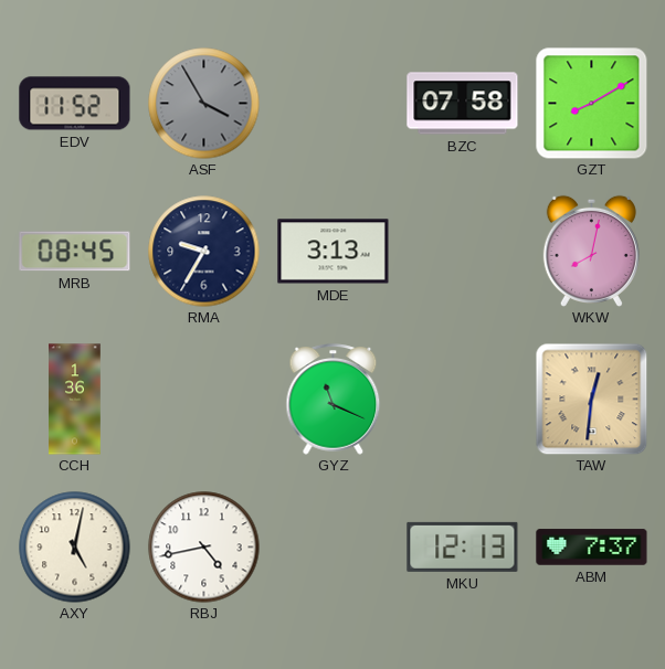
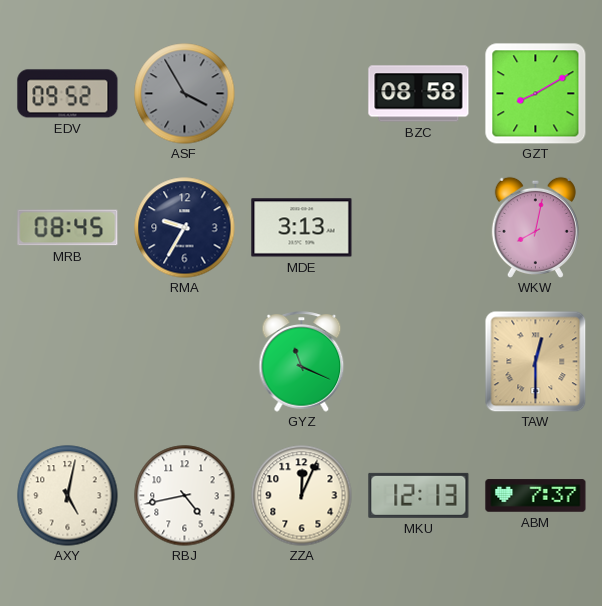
EDV: 11:52 -> 09:52
BZC: 07:58 -> 08:58
CCH: 1:36 -> none
TAW: 12:31 -> 12:30
ZZA: none -> 12:04
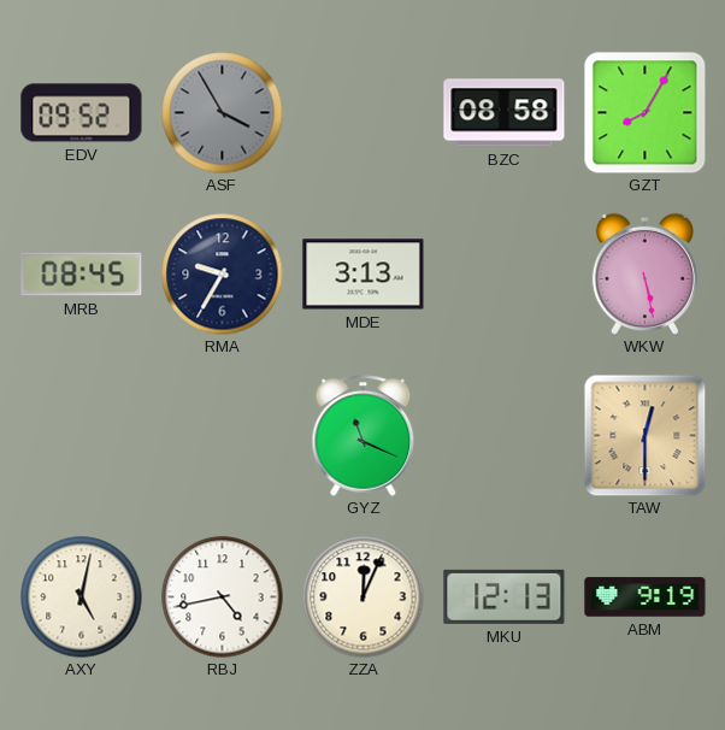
GZT: 8:10 -> 8:05
WKW: 8:02 -> 5:28
ABM: 7:37 -> 9:19
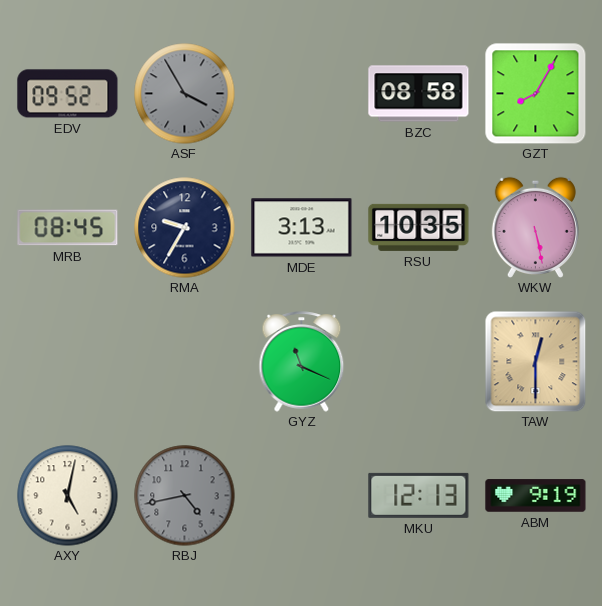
RSU: none -> 10:35
RBJ dial: white -> grey
ZZA: 12:04 -> none
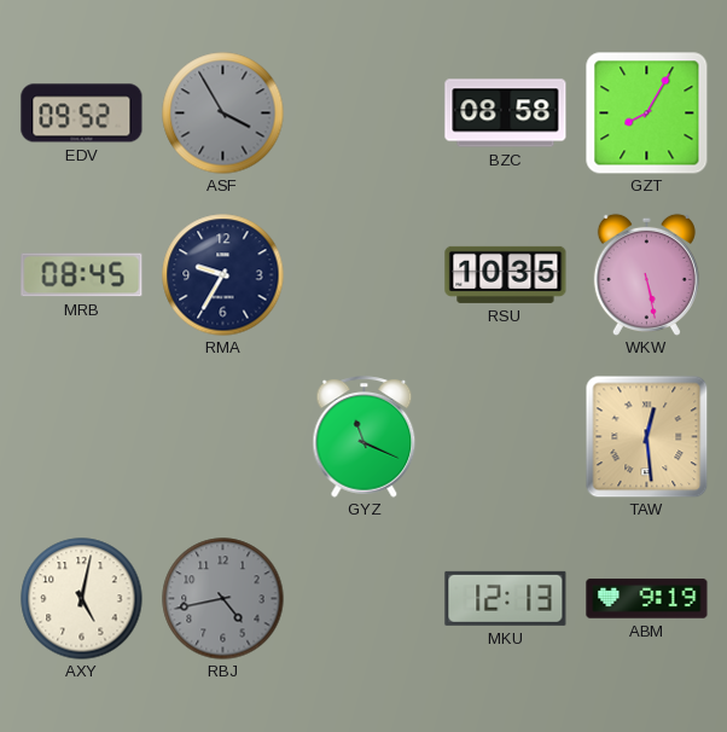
MDE: 3:13 -> none
TAW: 12:30 -> 12:29
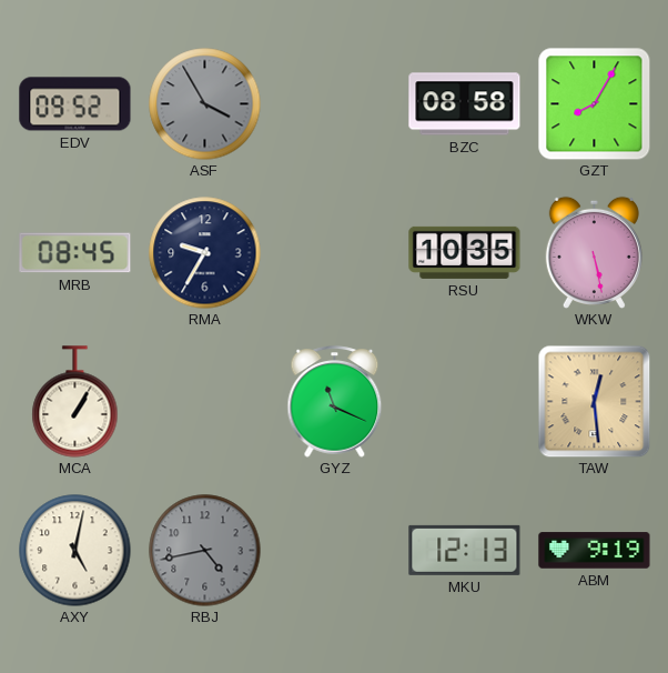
MCA: none -> 1:05
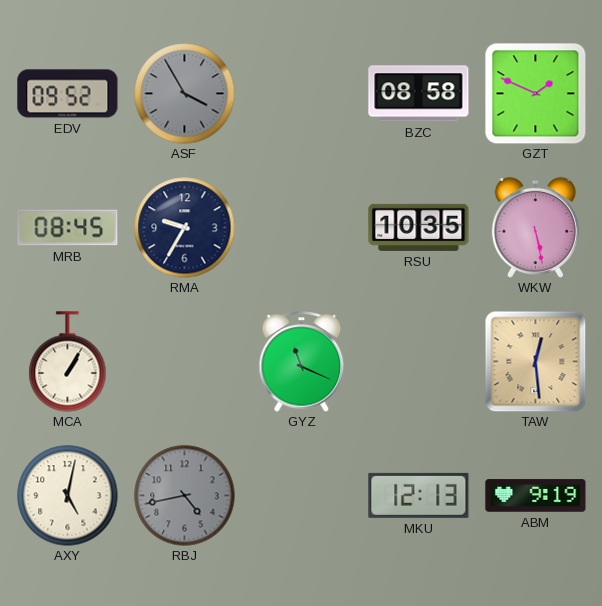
GZT: 8:05 -> 1:49
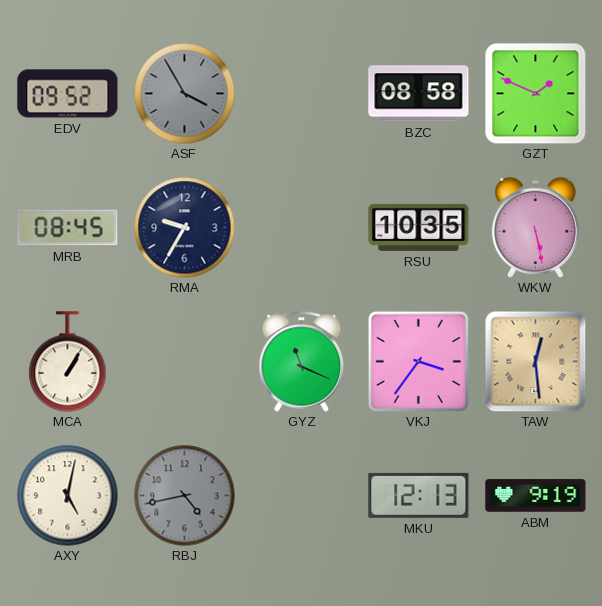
VKJ: none -> 3:36
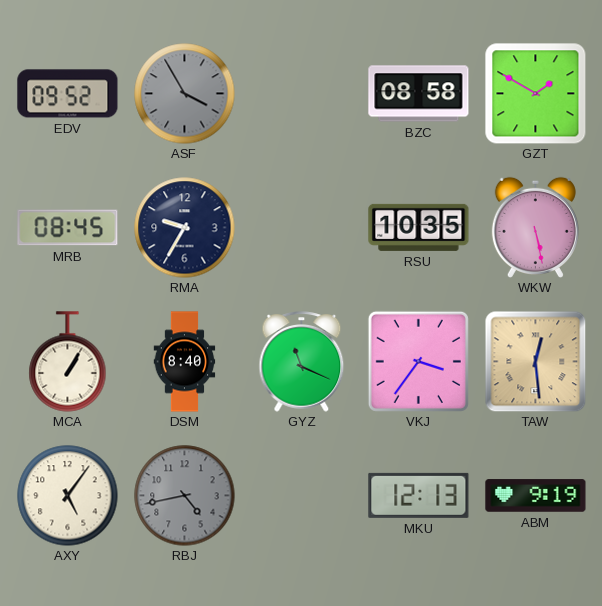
GZT: 1:49 -> 1:50
DSM: none -> 8:40
AXY: 5:02 -> 5:06
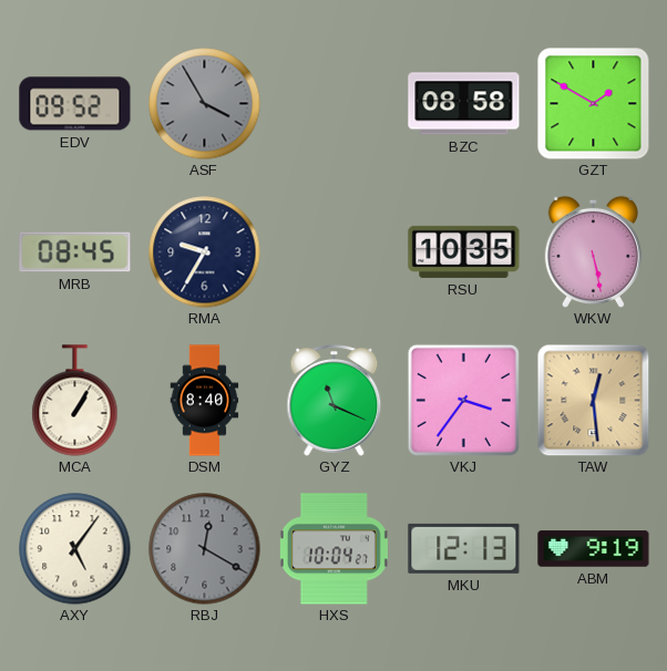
RBJ: 4:43 -> 12:20
HXS: none -> 10:04
